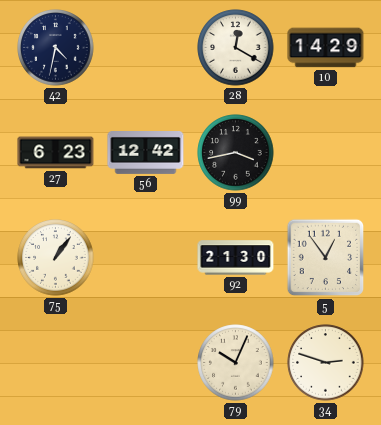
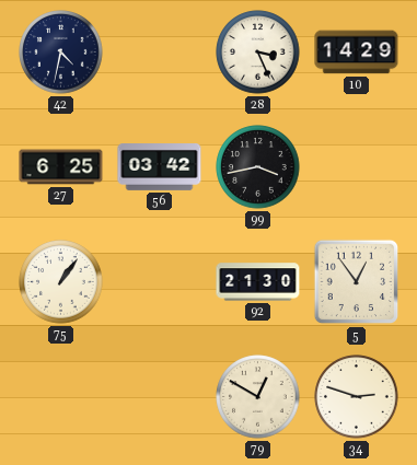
28: 12:20 -> 3:26
27: 6:23 -> 6:25
56: 12:42 -> 03:42
79: 10:04 -> 12:50
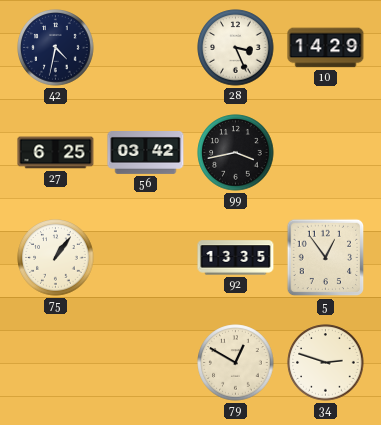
92: 21:30 -> 13:35
